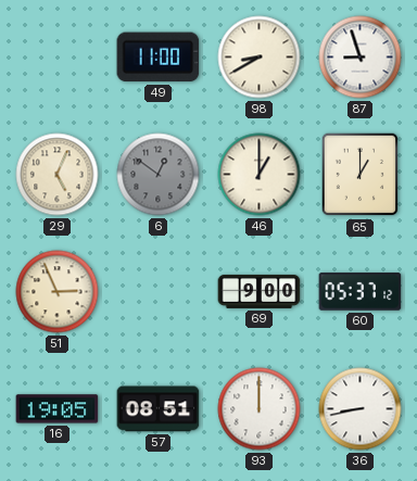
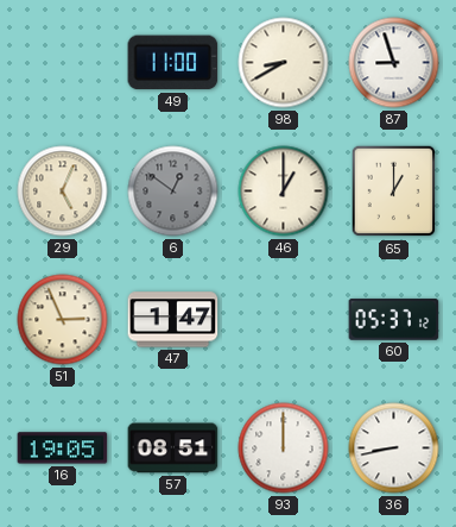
47: none -> 1:47
69: 9:00 -> none
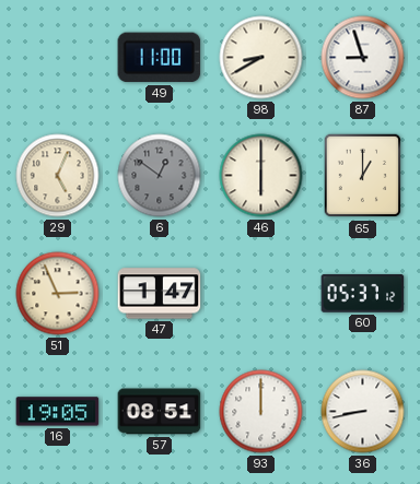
46: 1:00 -> 6:00
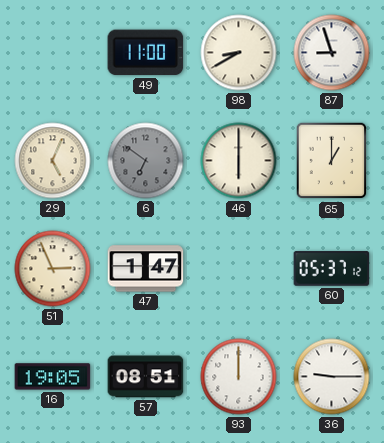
6: 12:51 -> 6:51
36: 8:43 -> 9:15
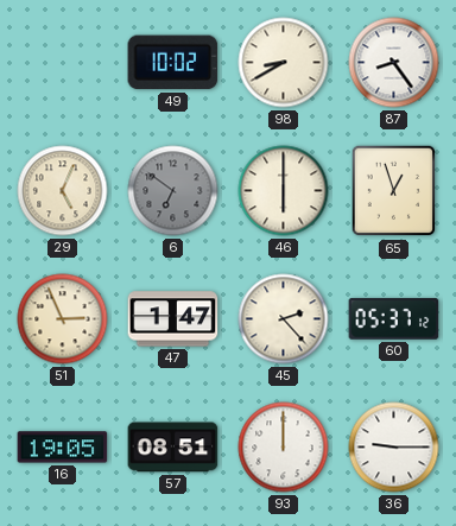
49: 11:00 -> 10:02
87: 8:57 -> 8:24
65: 1:00 -> 12:57
45: none -> 2:23
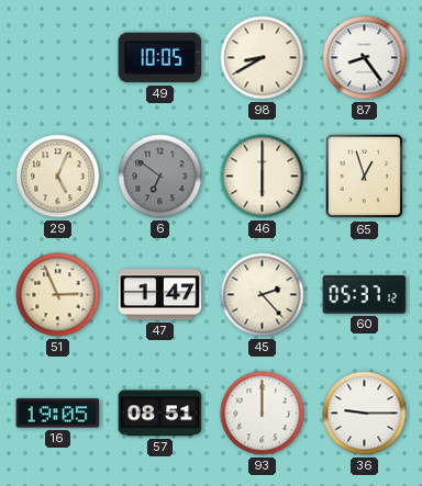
49: 10:02 -> 10:05
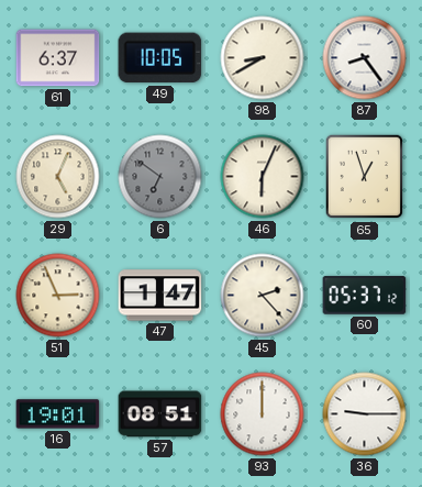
61: none -> 6:37
46: 6:00 -> 6:04
16: 19:05 -> 19:01
